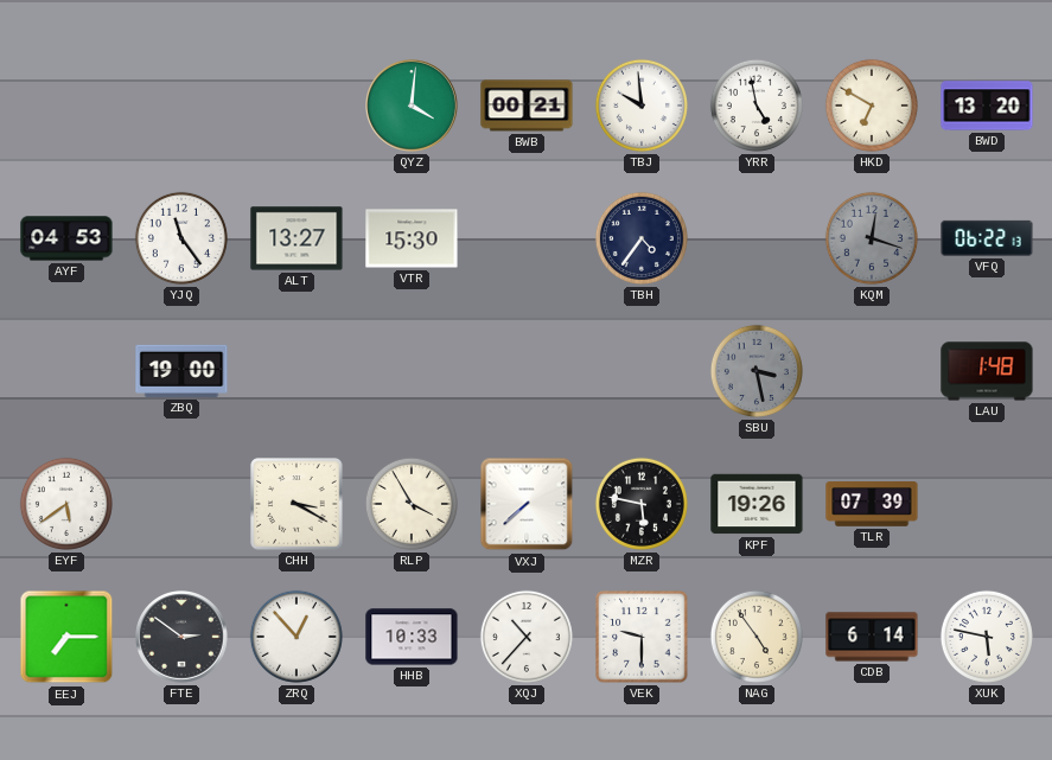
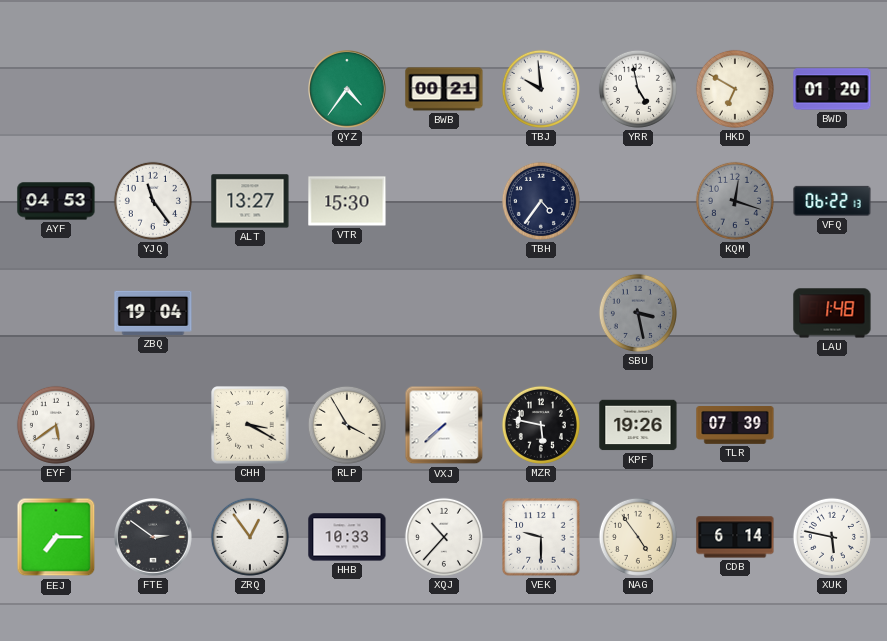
QYZ: 4:01 -> 4:36
BWD: 13:20 -> 01:20
ZBQ: 19:00 -> 19:04
ZRQ: 12:53 -> 12:54
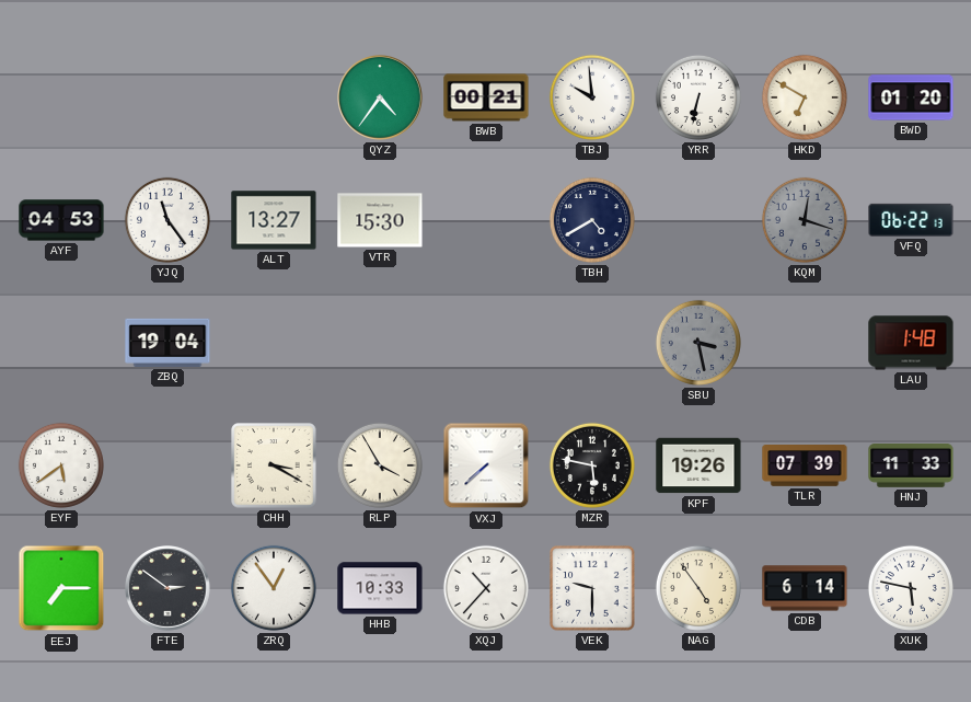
YRR: 4:58 -> 6:32
TBH: 4:36 -> 4:40
HNJ: none -> 11:33
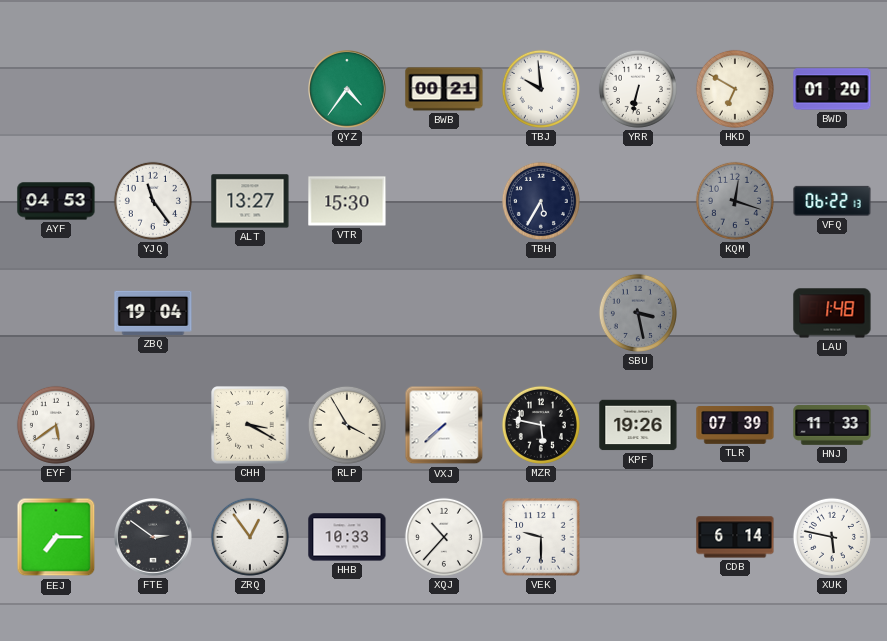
TBH: 4:40 -> 5:35
NAG: 4:54 -> none
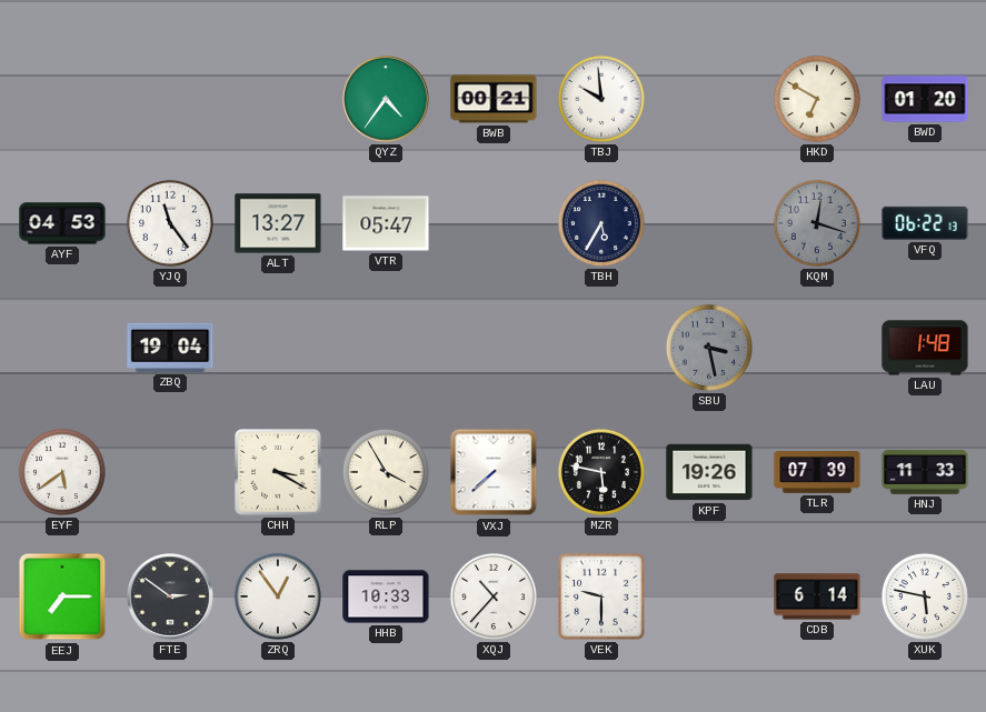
YRR: 6:32 -> none
VTR: 15:30 -> 05:47
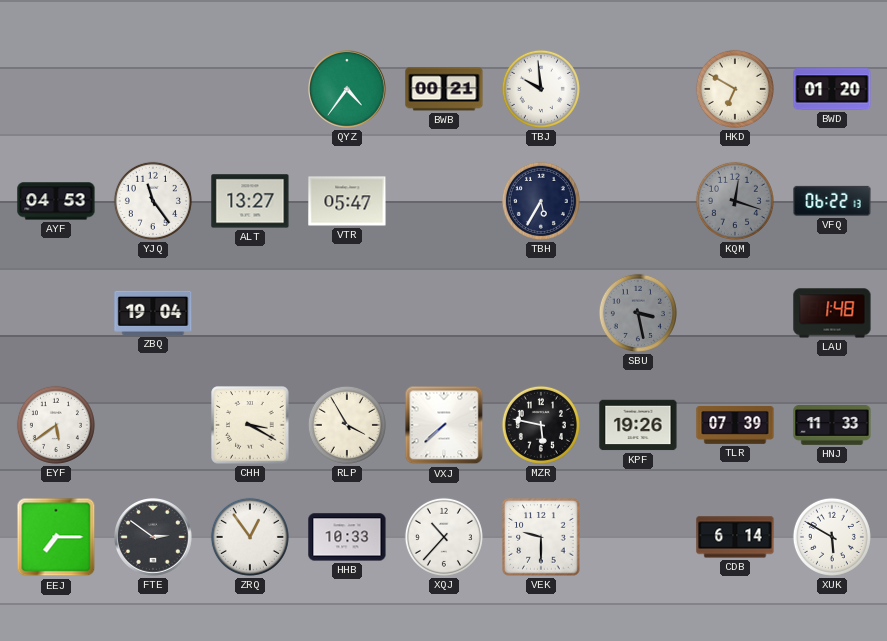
XUK: 5:47 -> 5:50
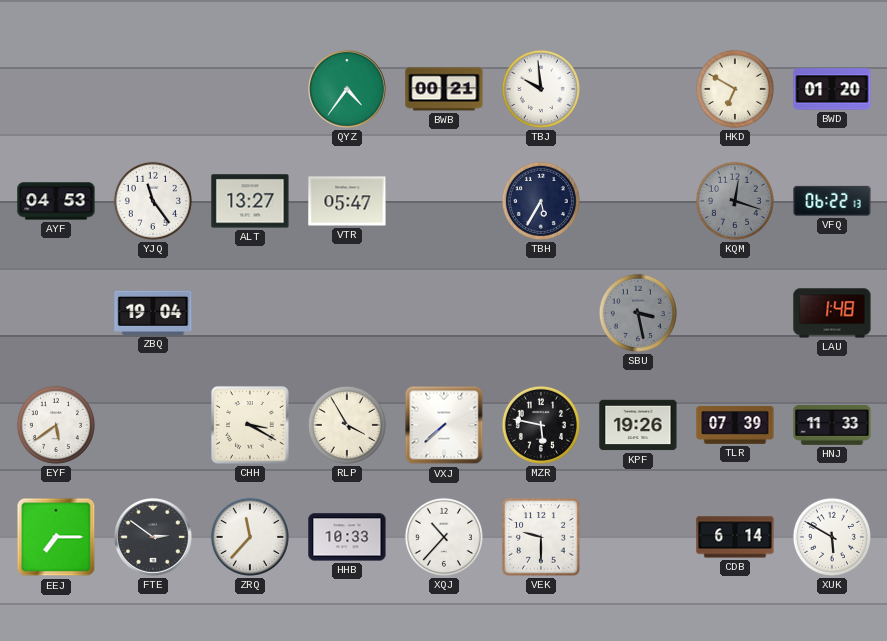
ZRQ: 12:54 -> 11:37
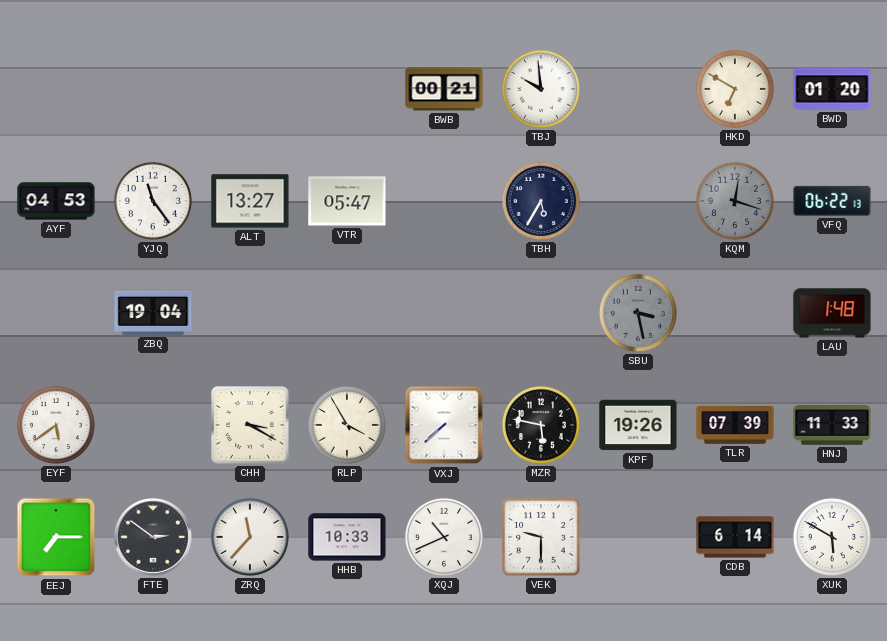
QYZ: 4:36 -> none
XQJ: 10:37 -> 10:41
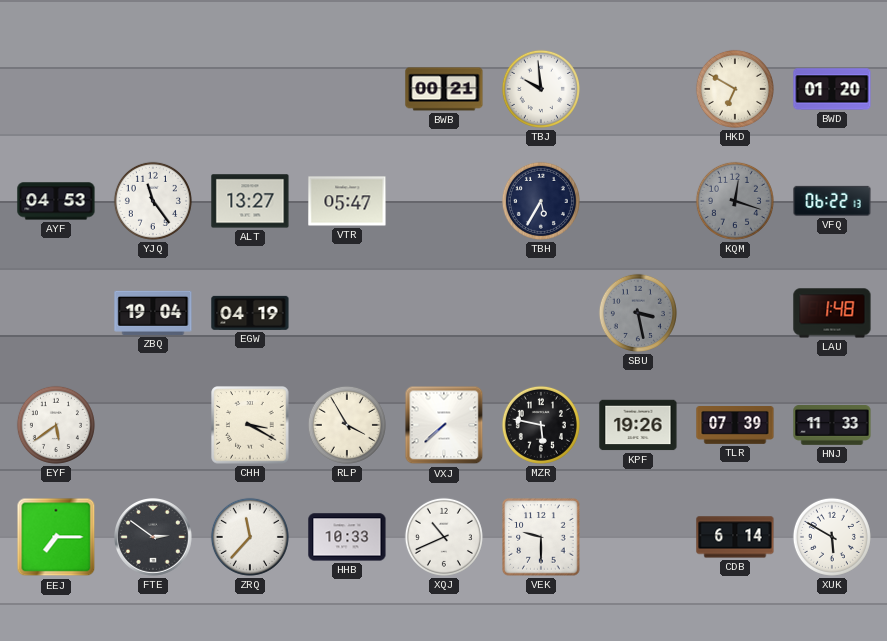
EGW: none -> 04:19
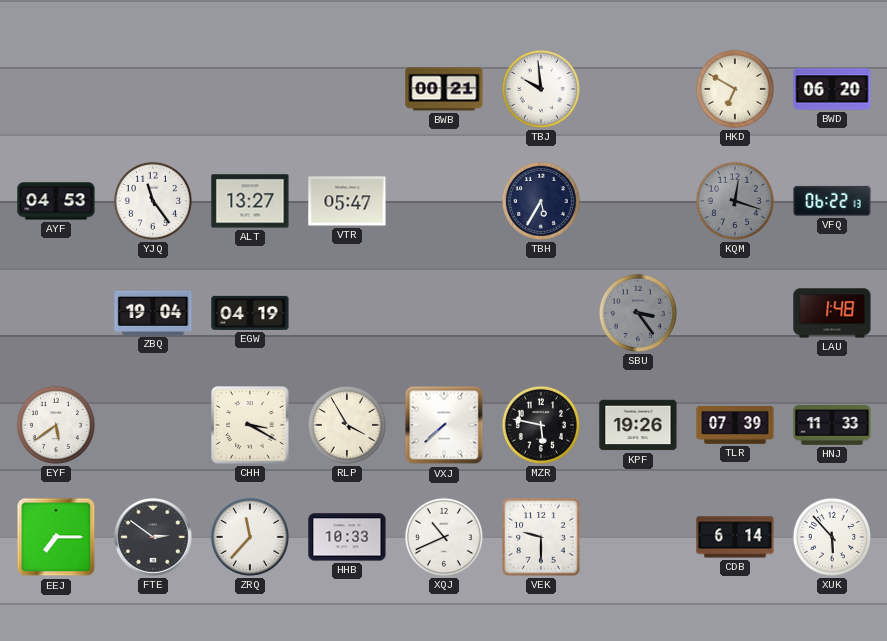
BWD: 01:20 -> 06:20
SBU: 3:28 -> 3:24
XUK: 5:50 -> 5:53
